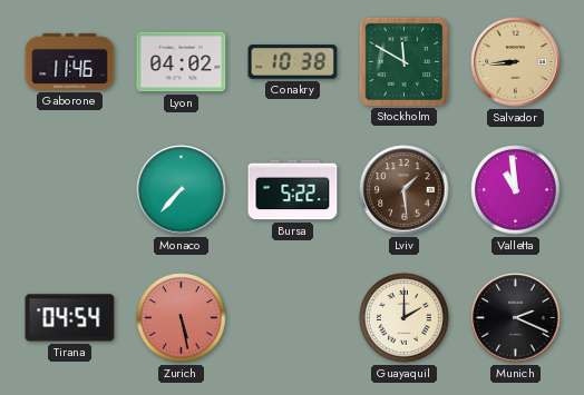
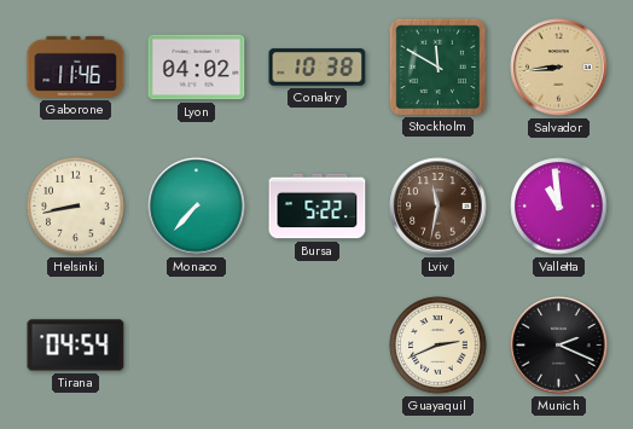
Helsinki: none -> 8:43
Lviv: 1:29 -> 11:32
Zurich: 5:28 -> none
Guayaquil: 2:00 -> 2:41
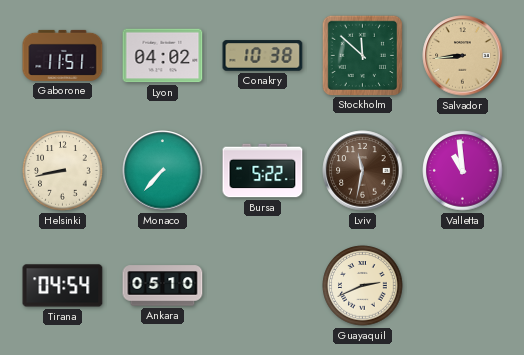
Gaborone: 11:46 -> 11:51
Stockholm: 11:50 -> 11:52
Ankara: none -> 05:10
Munich: 2:19 -> none
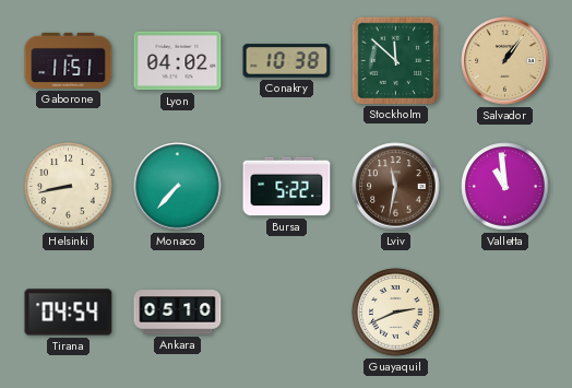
Salvador: 8:44 -> 1:06
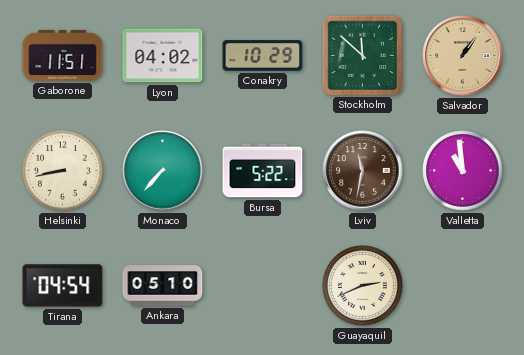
Conakry: 10:38 -> 10:29
